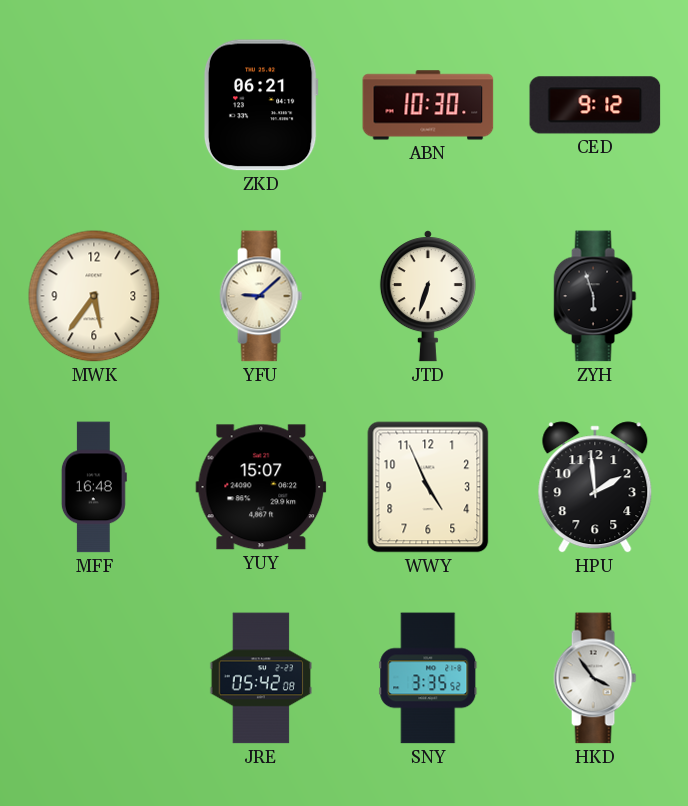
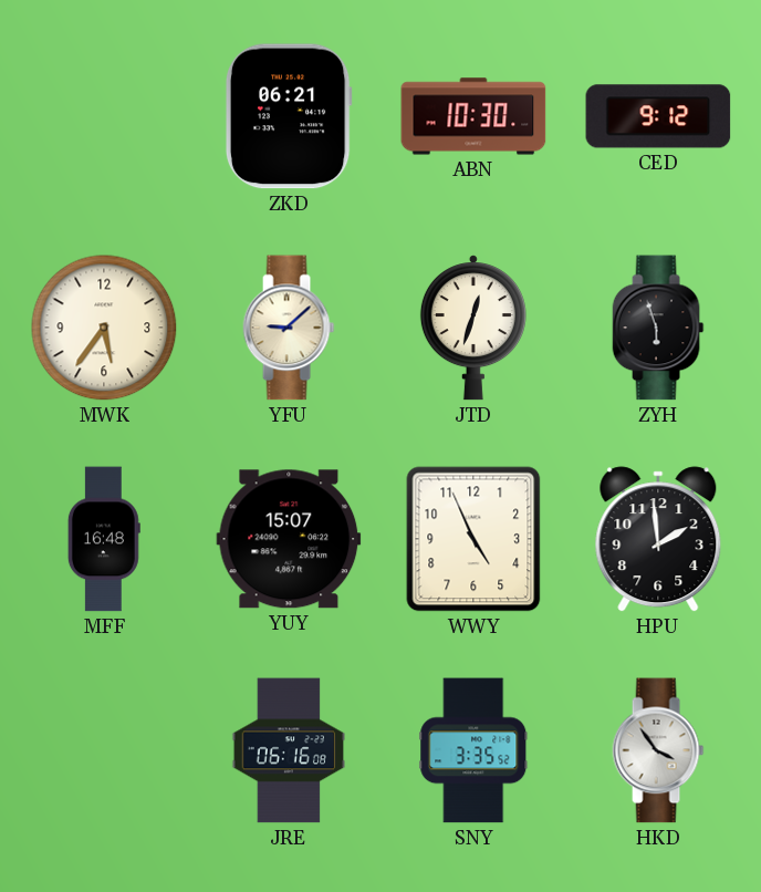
JTD: 6:33 -> 12:33
JRE: 05:42 -> 06:16
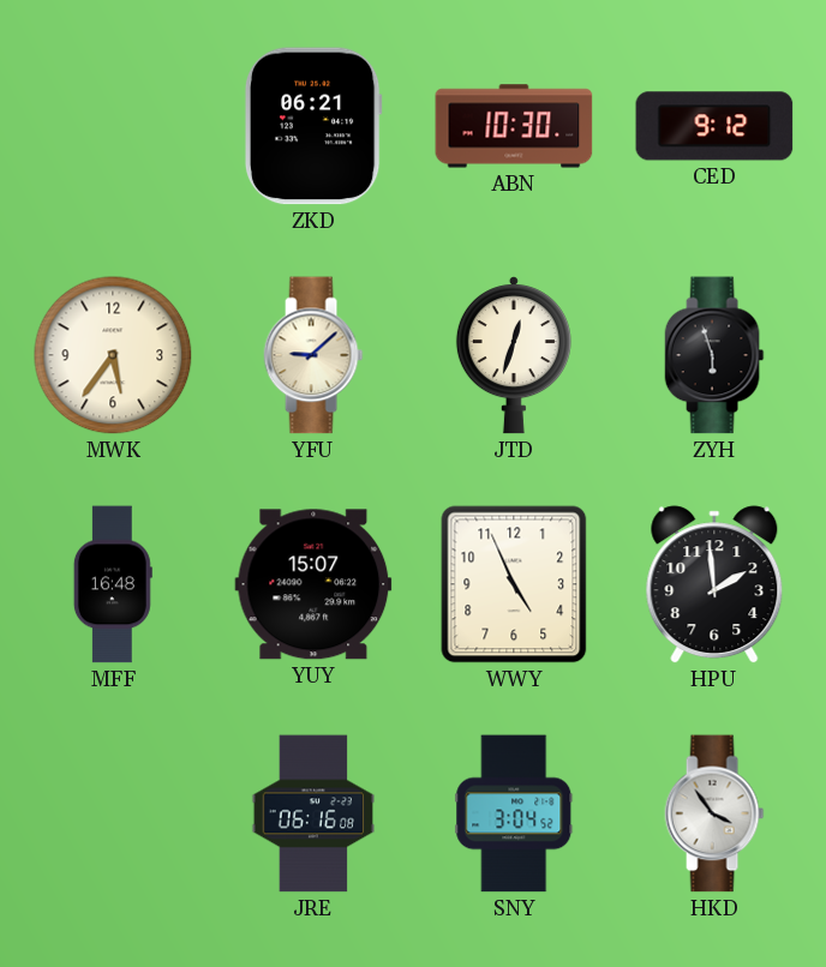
SNY: 3:35 -> 3:04
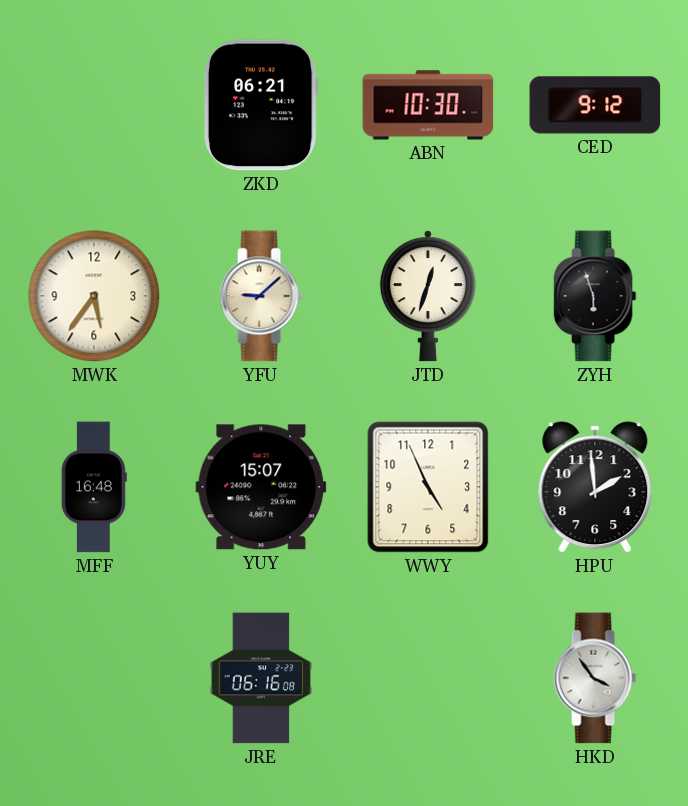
SNY: 3:04 -> none
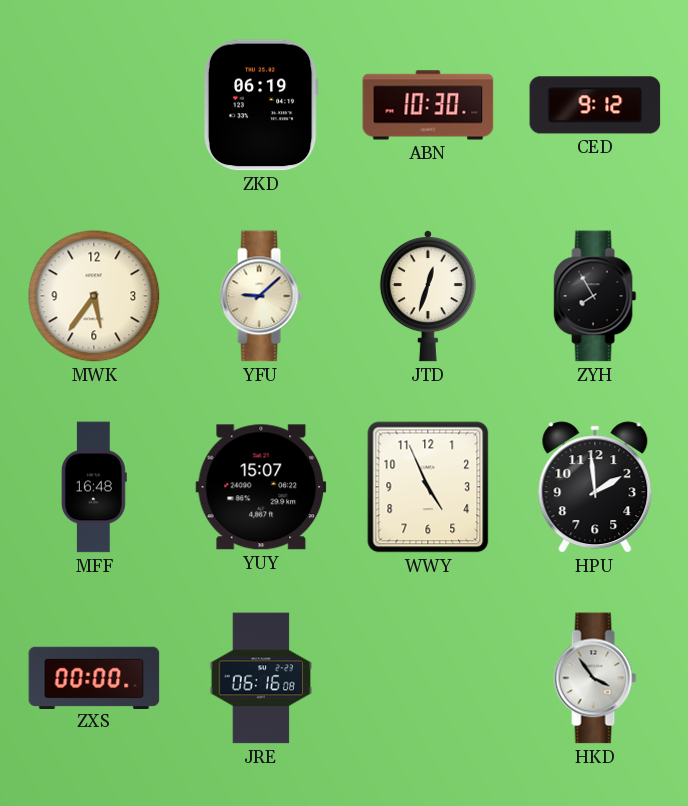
ZKD: 06:21 -> 06:19
ZYH: 5:57 -> 7:55
ZXS: none -> 00:00
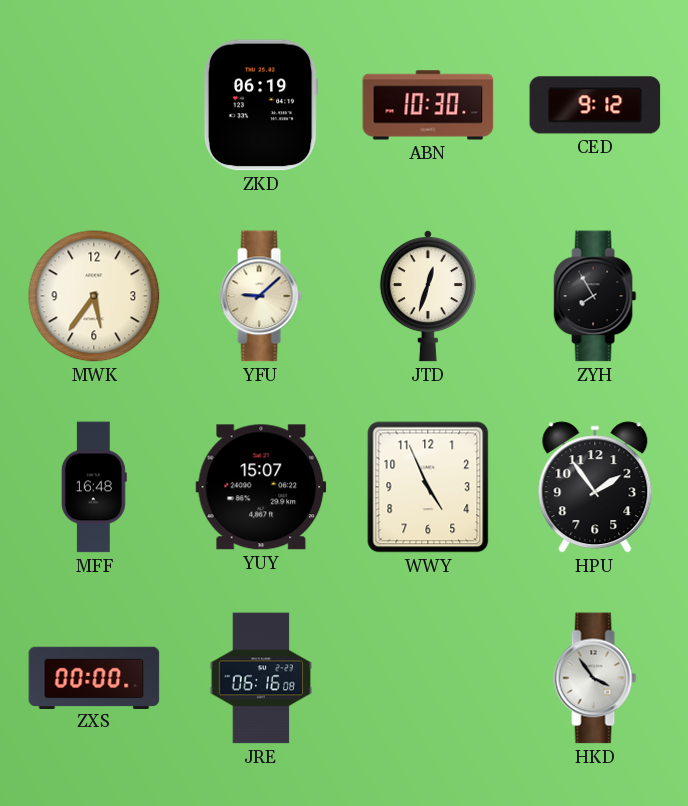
HPU: 1:59 -> 1:54
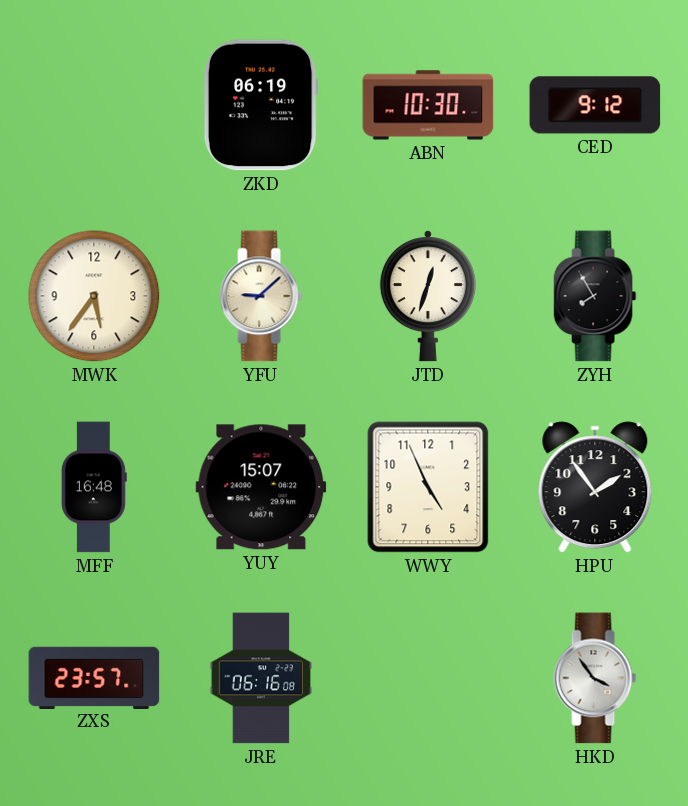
ZXS: 00:00 -> 23:57
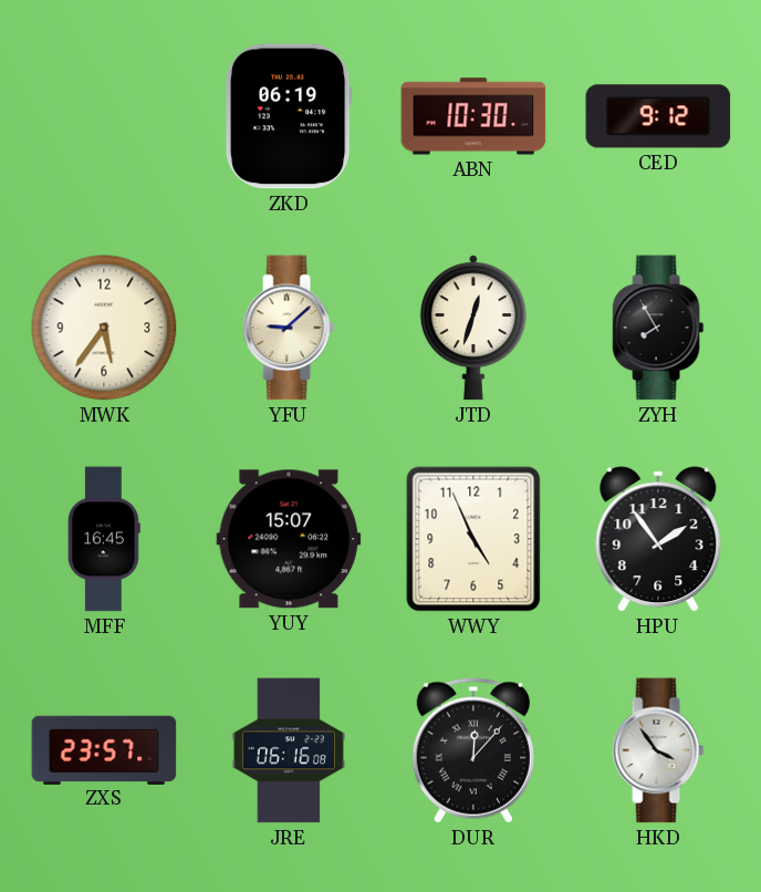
MFF: 16:48 -> 16:45
DUR: none -> 12:07
